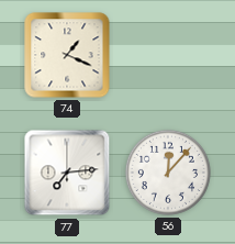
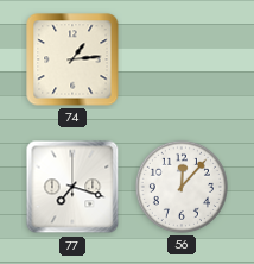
74: 1:19 -> 1:14
77: 7:14 -> 7:18
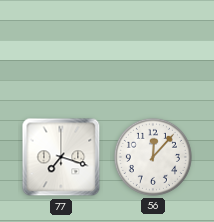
74: 1:14 -> none
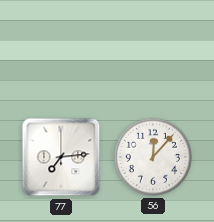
77: 7:18 -> 7:14
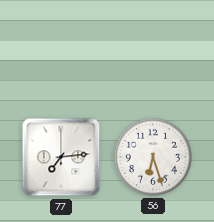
56: 12:07 -> 6:27
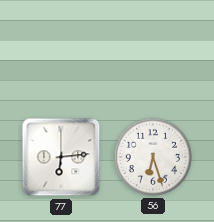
77: 7:14 -> 6:14
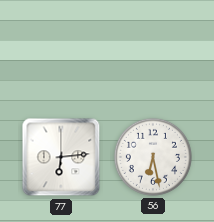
56: 6:27 -> 6:28
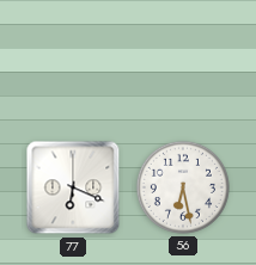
77: 6:14 -> 6:19
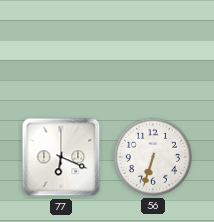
56: 6:28 -> 6:33
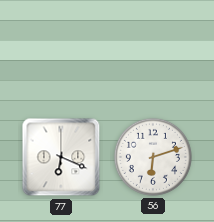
56: 6:33 -> 6:12
